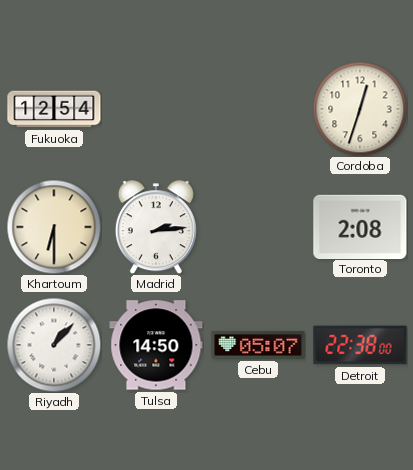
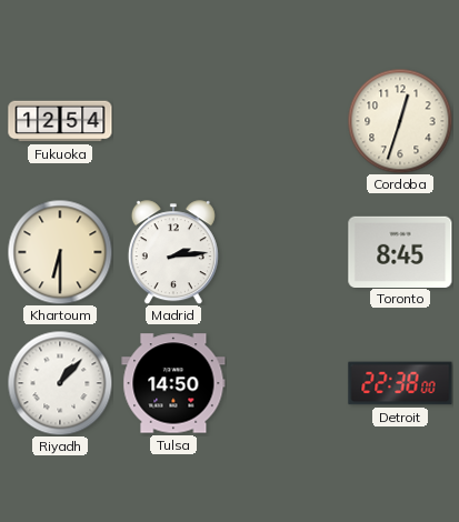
Toronto: 2:08 -> 8:45
Cebu: 05:07 -> none
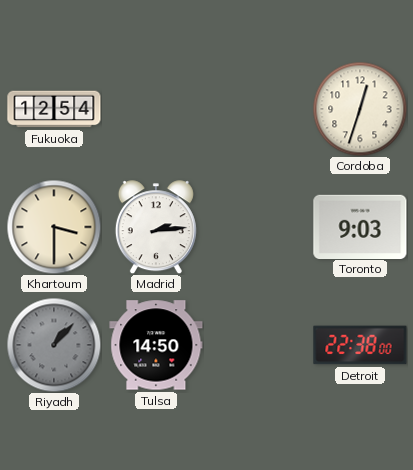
Khartoum: 6:30 -> 3:30
Toronto: 8:45 -> 9:03
Riyadh dial: white -> grey
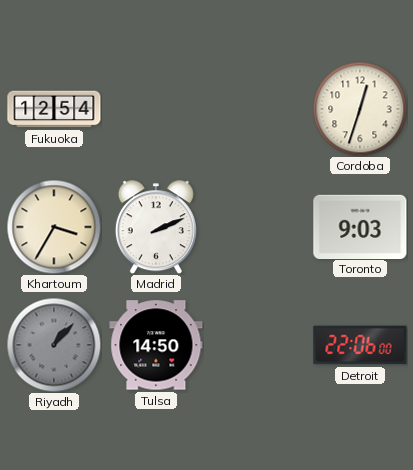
Khartoum: 3:30 -> 3:35
Madrid: 2:14 -> 2:11
Detroit: 22:38 -> 22:06
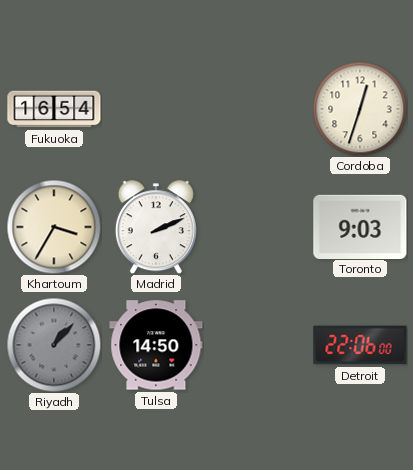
Fukuoka: 12:54 -> 16:54
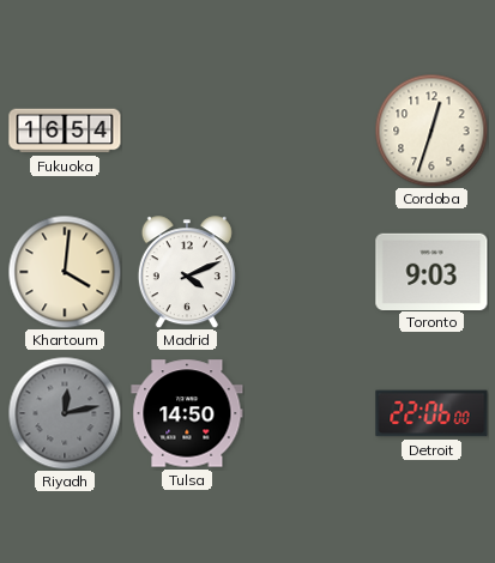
Khartoum: 3:35 -> 4:01
Madrid: 2:11 -> 4:11
Riyadh: 1:07 -> 12:13
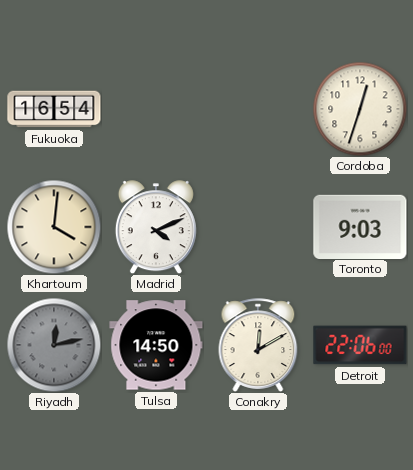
Conakry: none -> 12:10
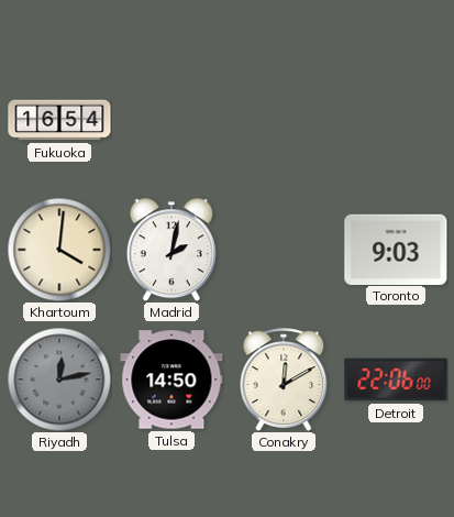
Cordoba: 12:33 -> none
Madrid: 4:11 -> 2:02
